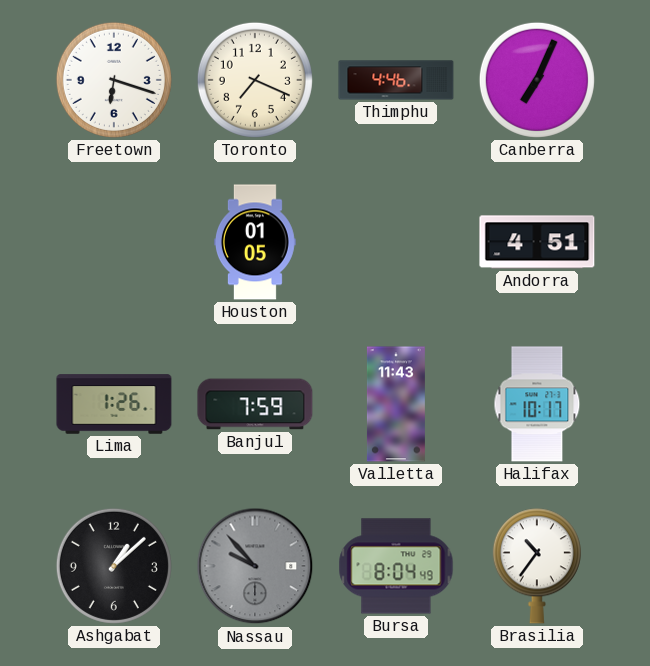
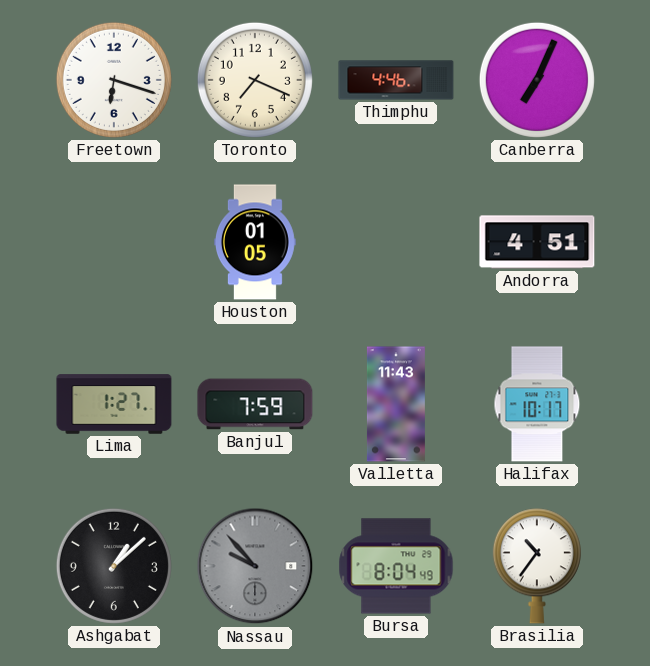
Lima: 1:26 -> 1:27
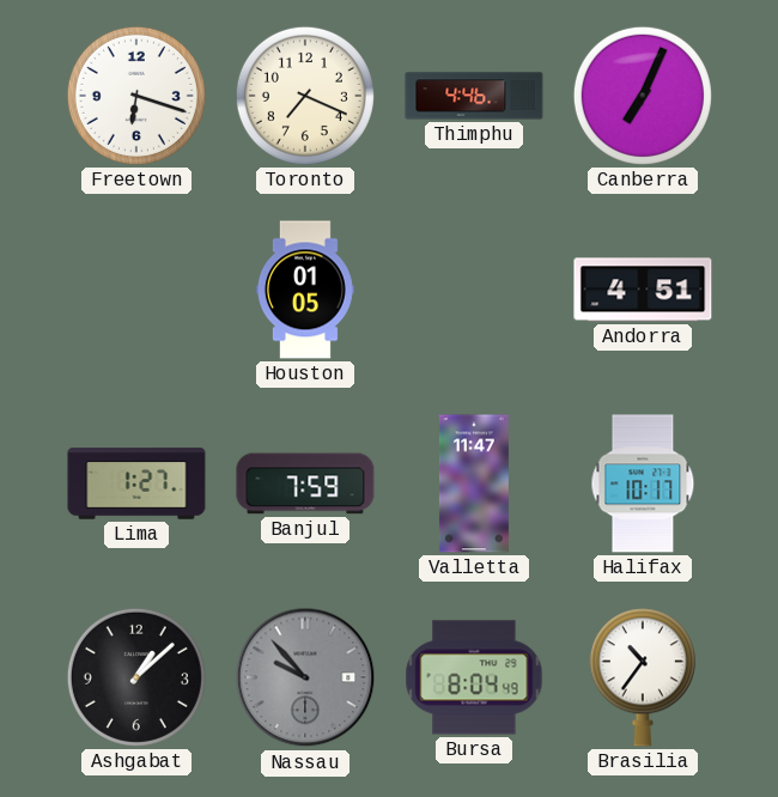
Valletta: 11:43 -> 11:47
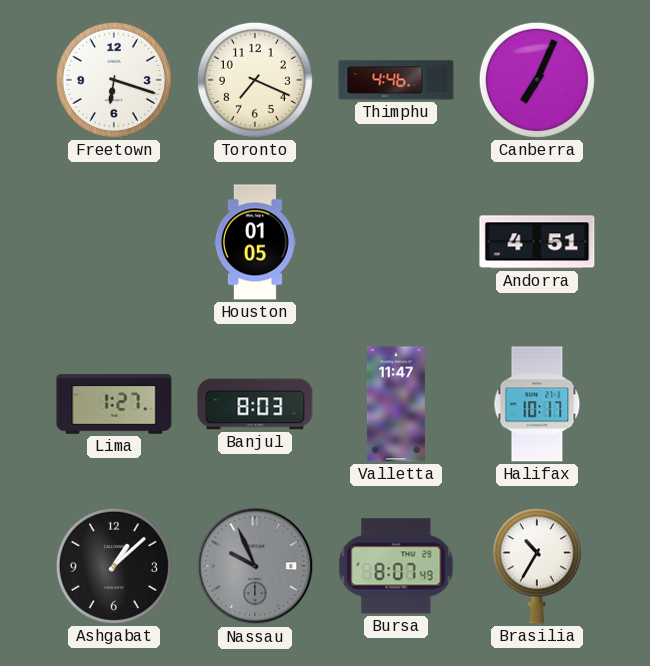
Banjul: 7:59 -> 8:03
Nassau: 9:53 -> 9:56
Bursa: 8:04 -> 8:07
Brasilia: 10:36 -> 10:35
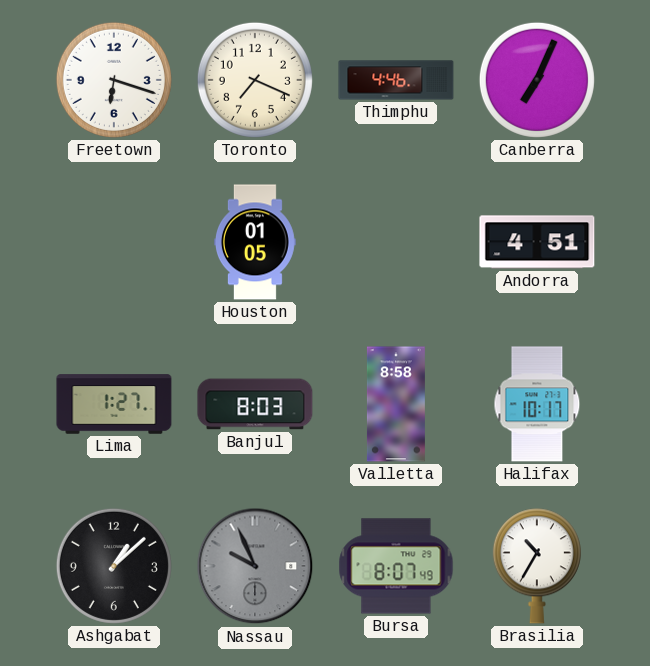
Valletta: 11:47 -> 8:58
